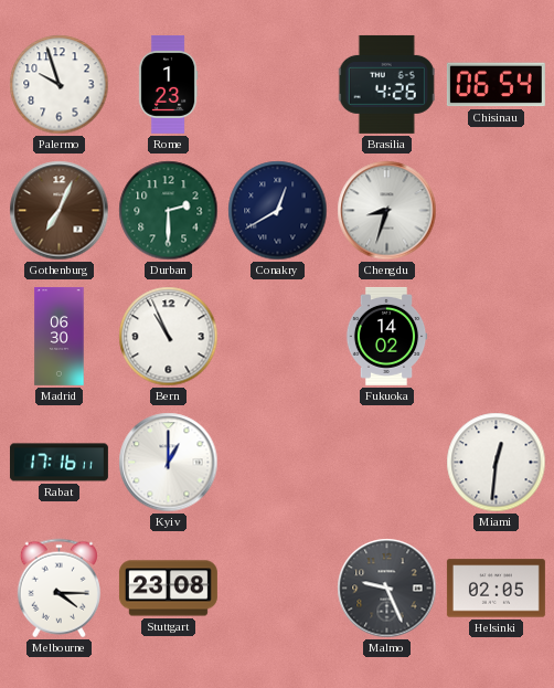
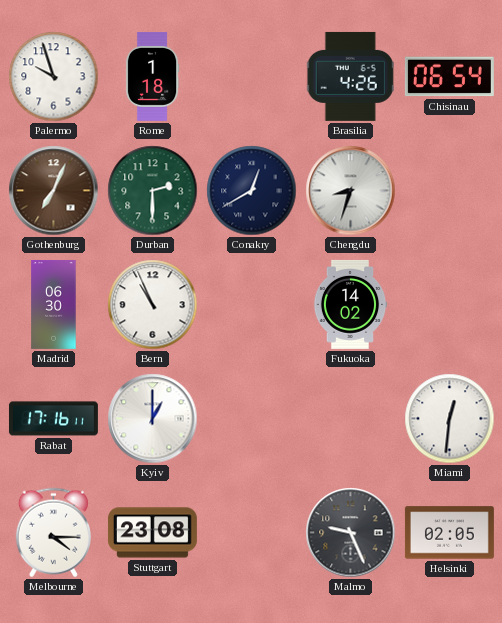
Rome: 1:23 -> 1:18
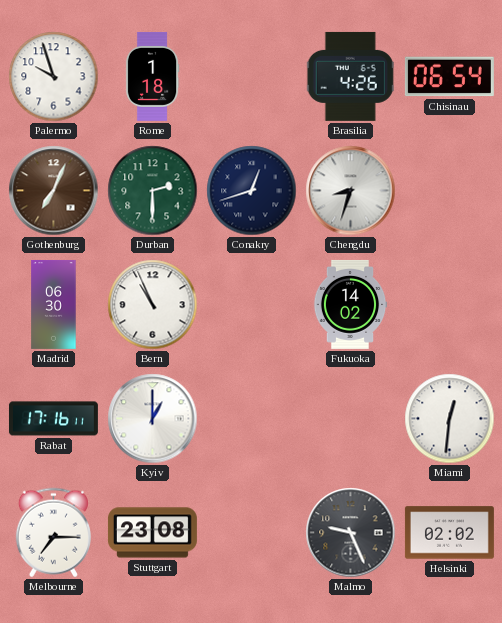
Conakry: 12:40 -> 12:42
Melbourne: 4:15 -> 7:15
Helsinki: 02:05 -> 02:02
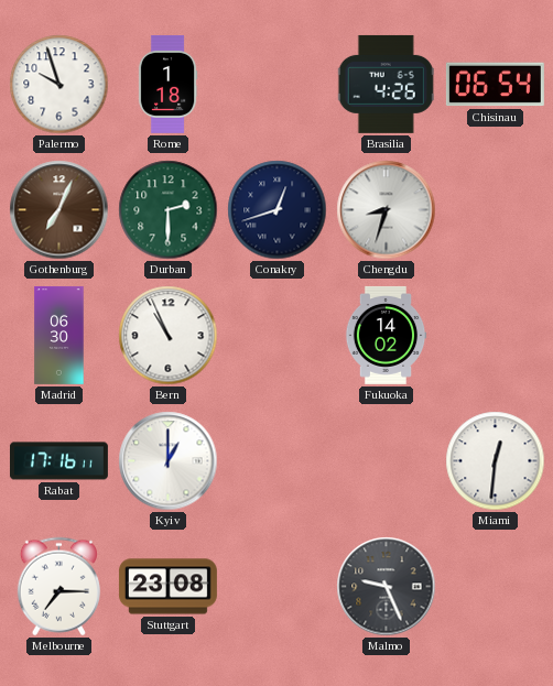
Helsinki: 02:02 -> none
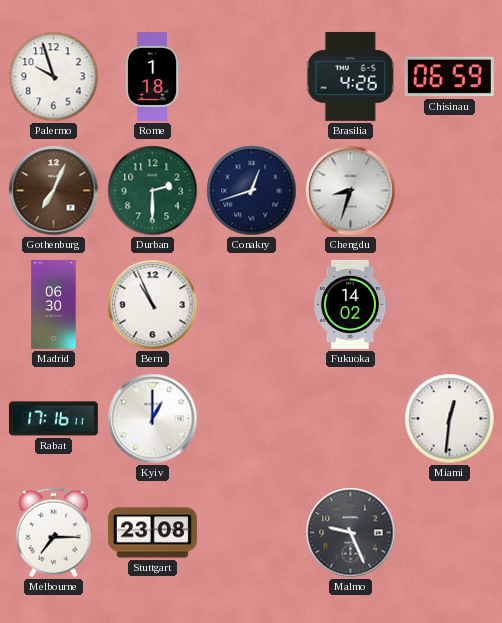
Chisinau: 06:54 -> 06:59
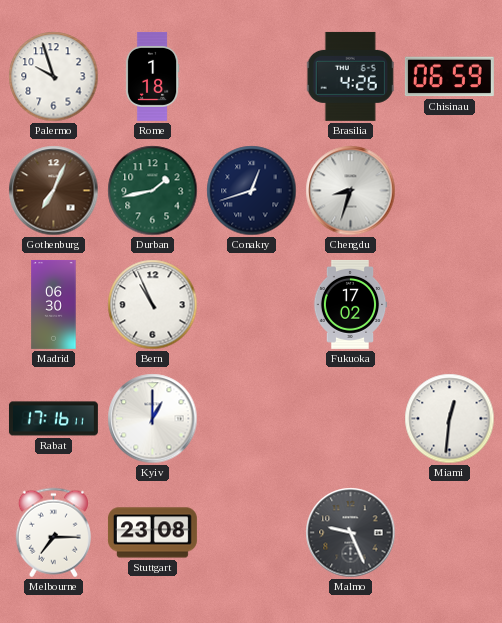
Durban: 2:30 -> 1:43
Fukuoka: 14:02 -> 17:02
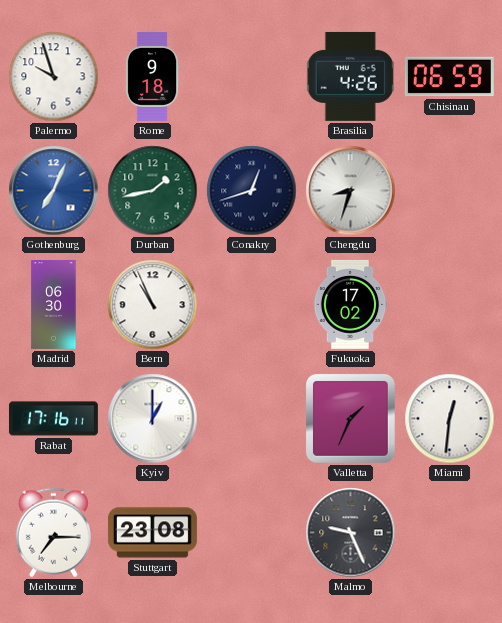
Rome: 1:18 -> 9:18
Gothenburg dial: brown -> blue
Valletta: none -> 1:34
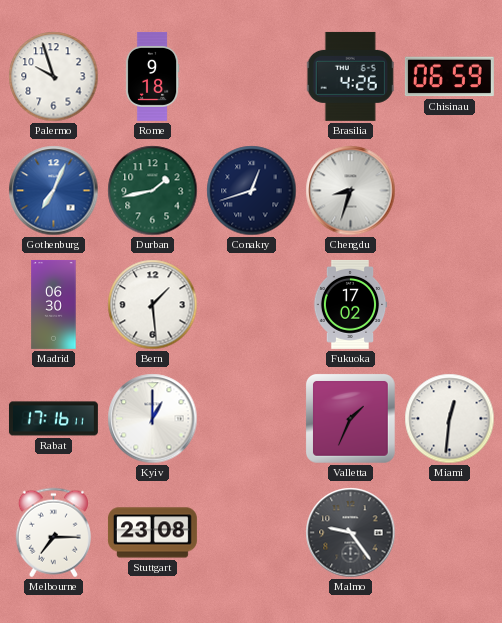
Bern: 10:56 -> 1:29
Malmo: 9:26 -> 9:24
